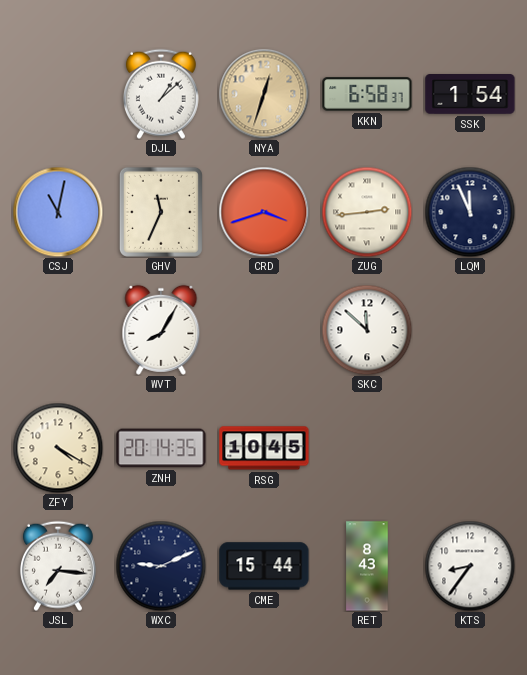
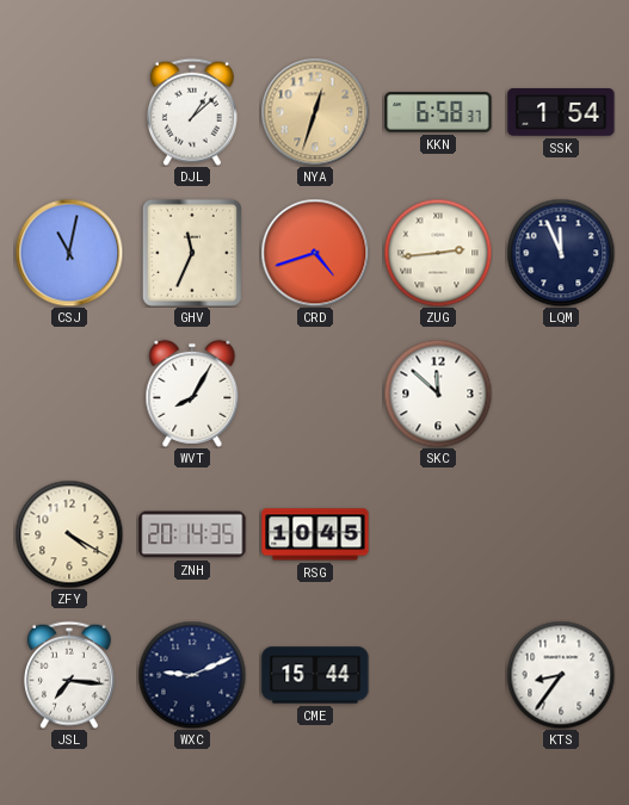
CRD: 3:42 -> 4:42
RET: 8:43 -> none
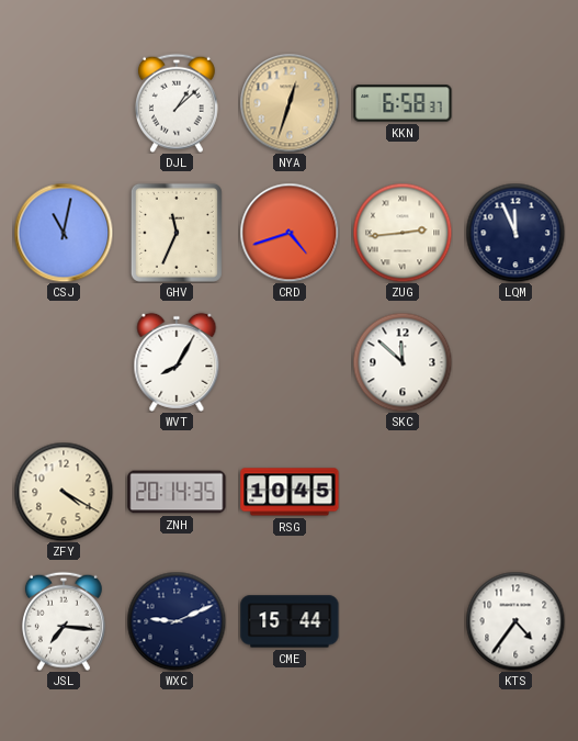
SSK: 1:54 -> none
KTS: 8:36 -> 4:36
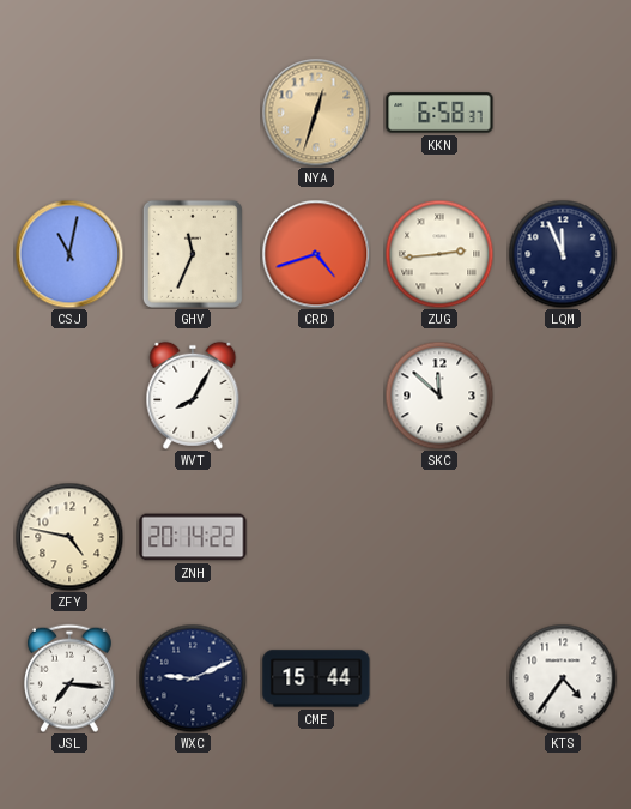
DJL: 1:08 -> none
ZFY: 4:20 -> 4:47
ZNH: 20:14:35 -> 20:14:22
RSG: 10:45 -> none
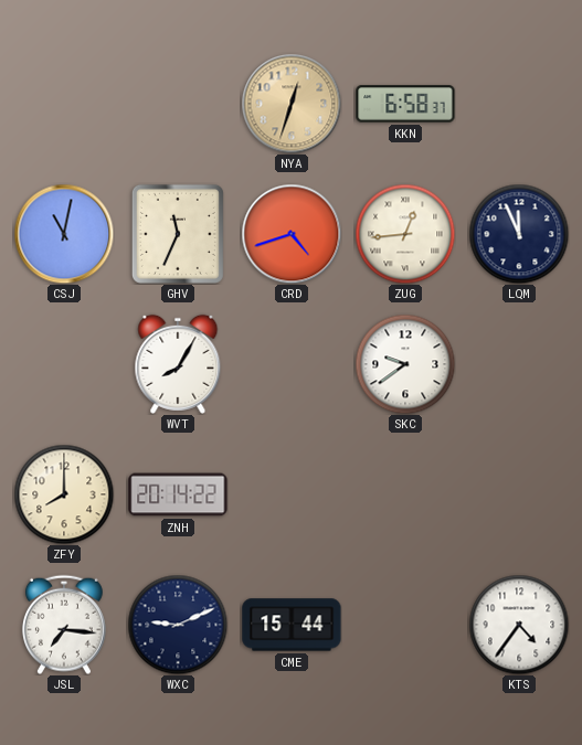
ZUG: 2:44 -> 12:44
SKC: 11:52 -> 9:39
ZFY: 4:47 -> 8:00
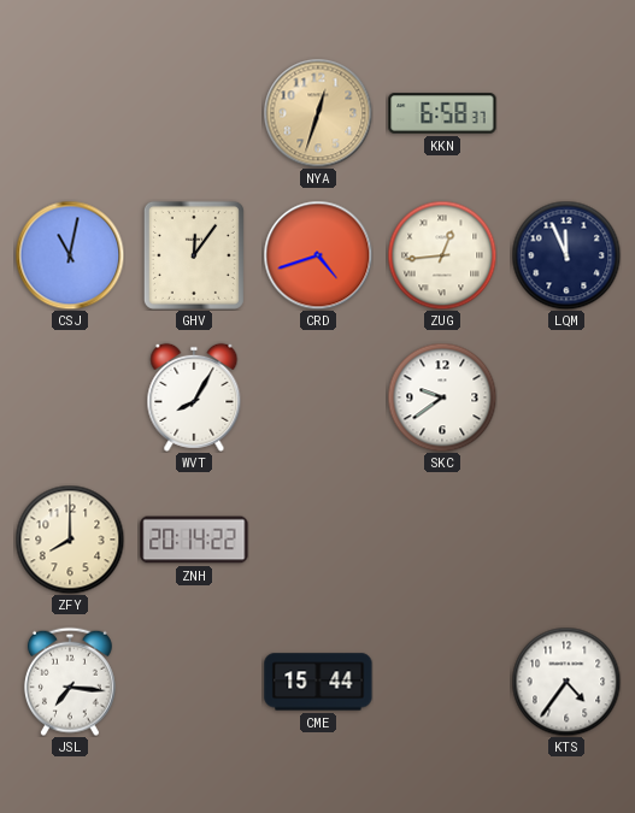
GHV: 11:34 -> 12:06
WXC: 9:11 -> none
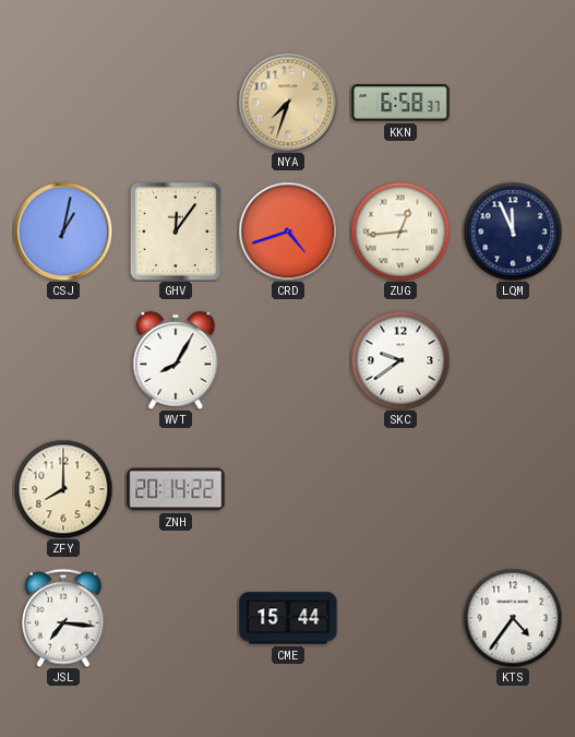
NYA: 12:33 -> 7:33
CSJ: 11:02 -> 1:02
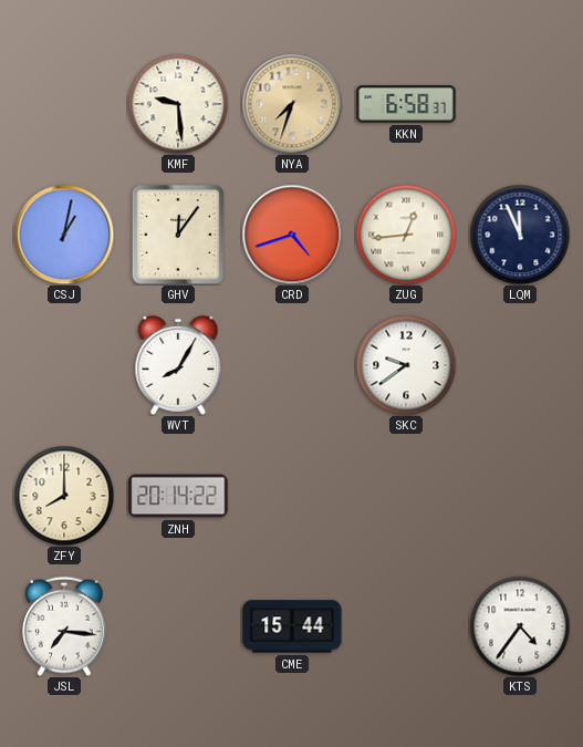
KMF: none -> 9:29
